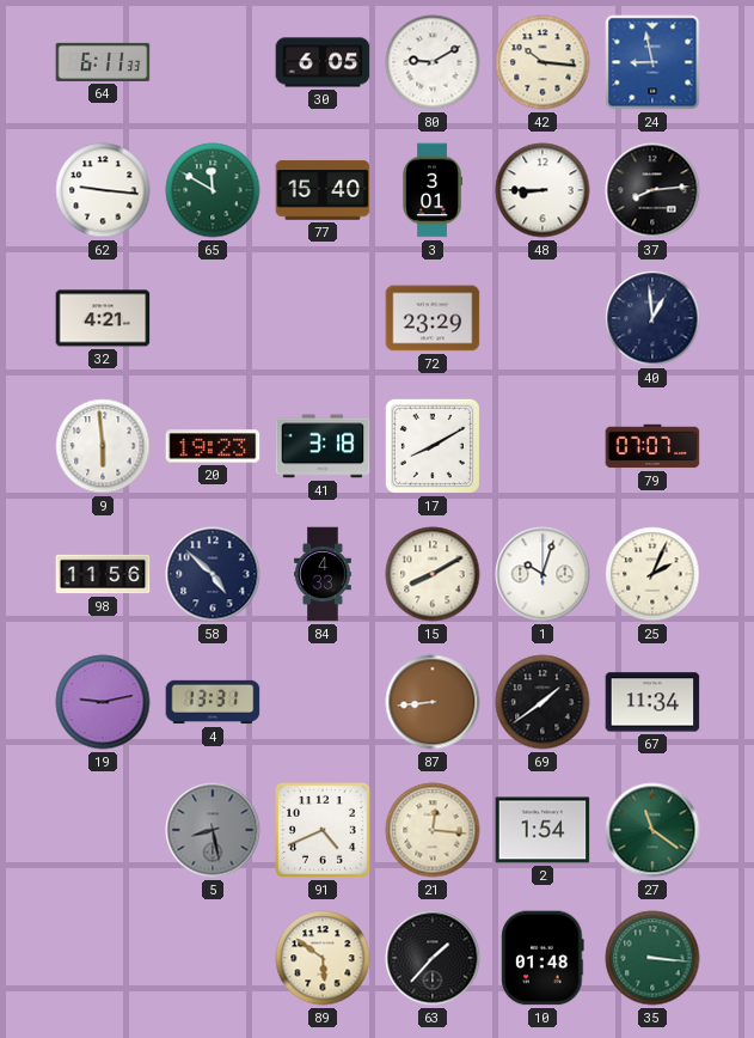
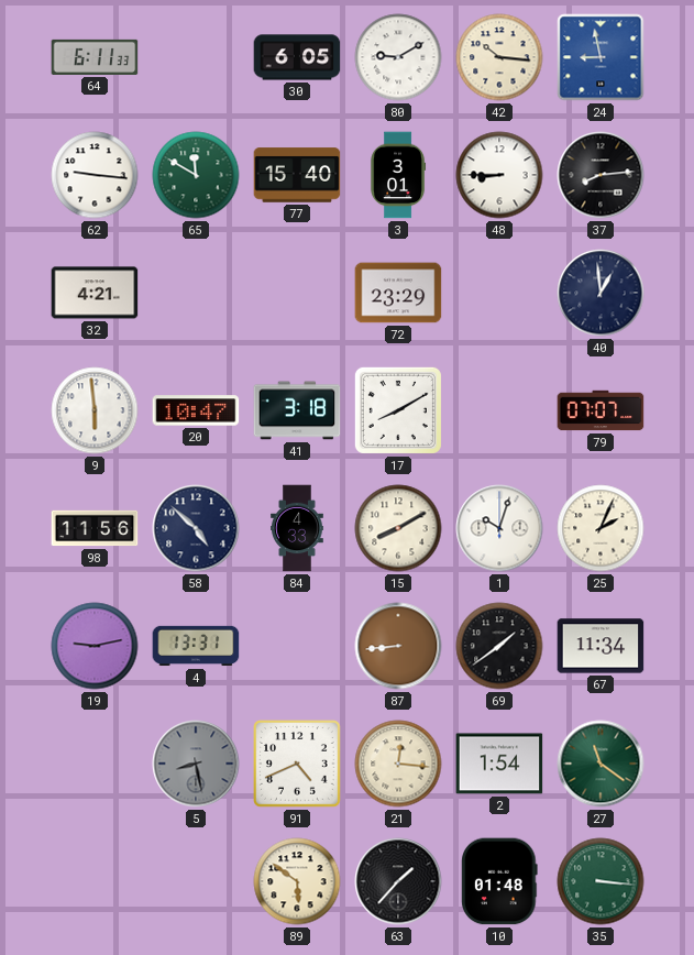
20: 19:23 -> 10:47
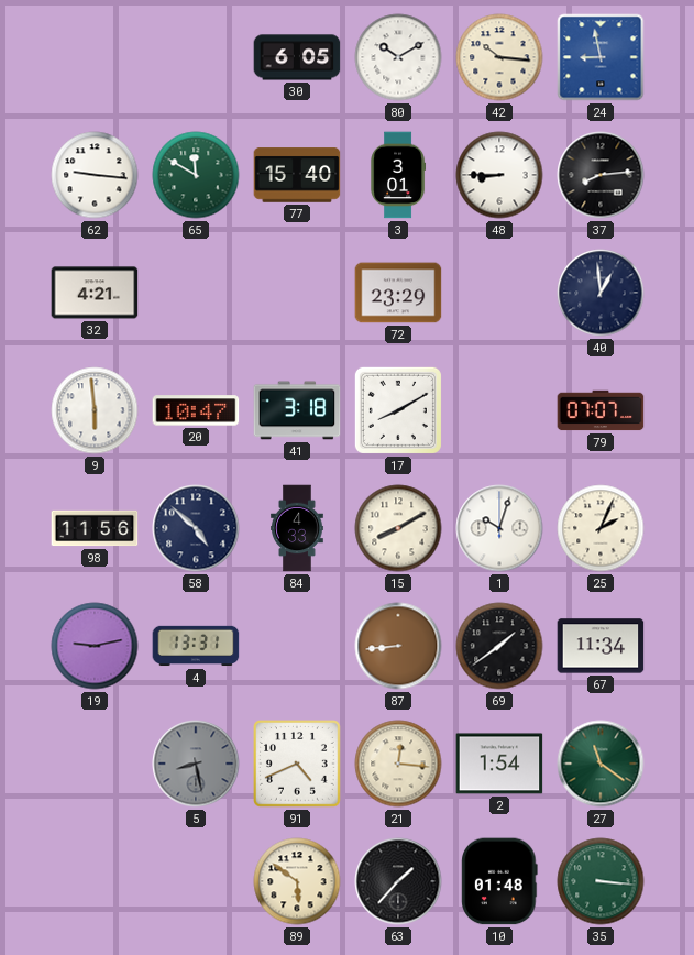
64: 6:11 -> none
80: 9:10 -> 10:10
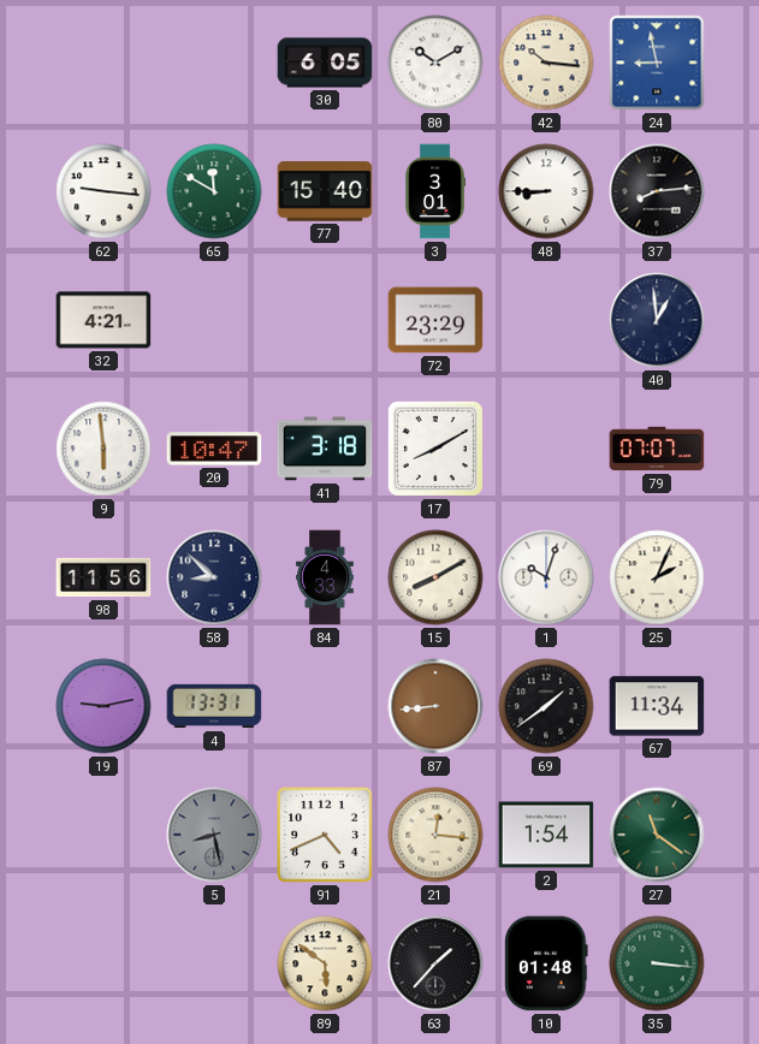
58: 4:52 -> 8:52
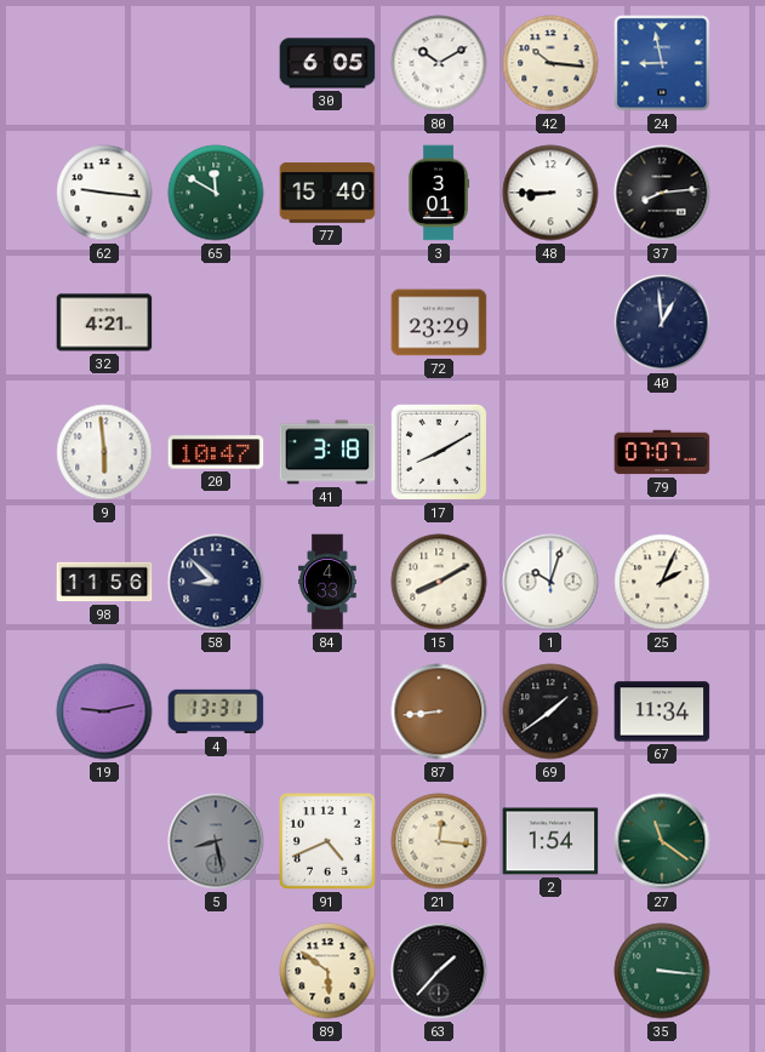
10: 01:48 -> none
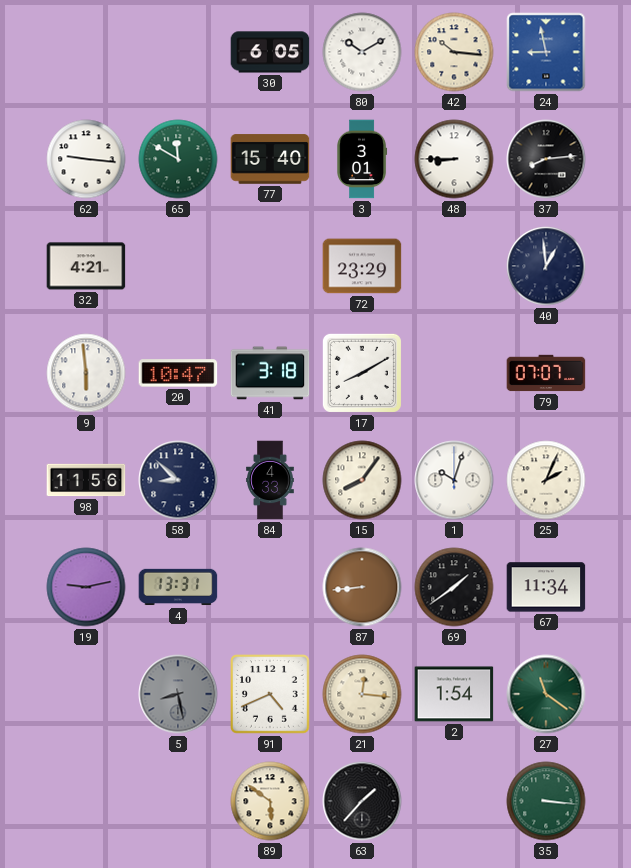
15: 8:10 -> 8:06
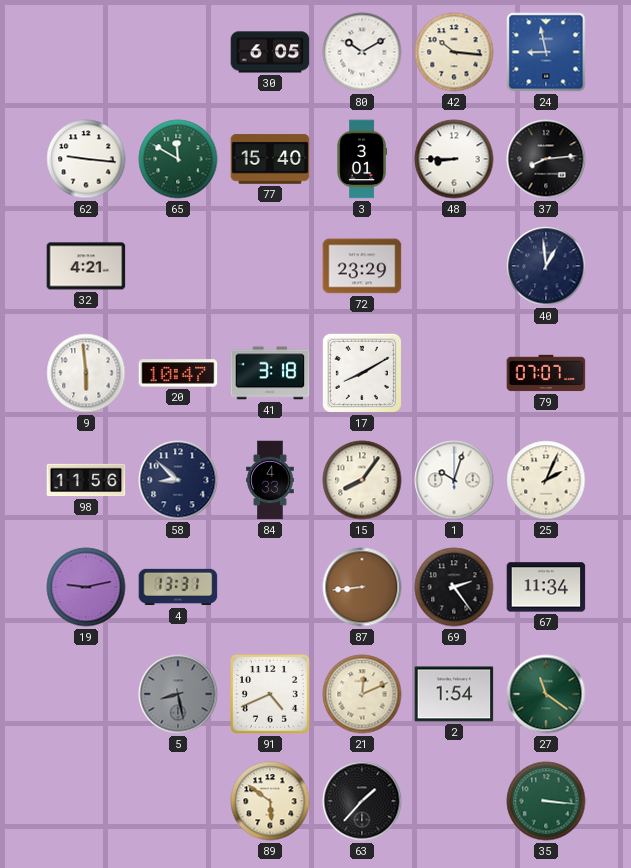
69: 1:39 -> 2:24
21: 12:16 -> 12:11
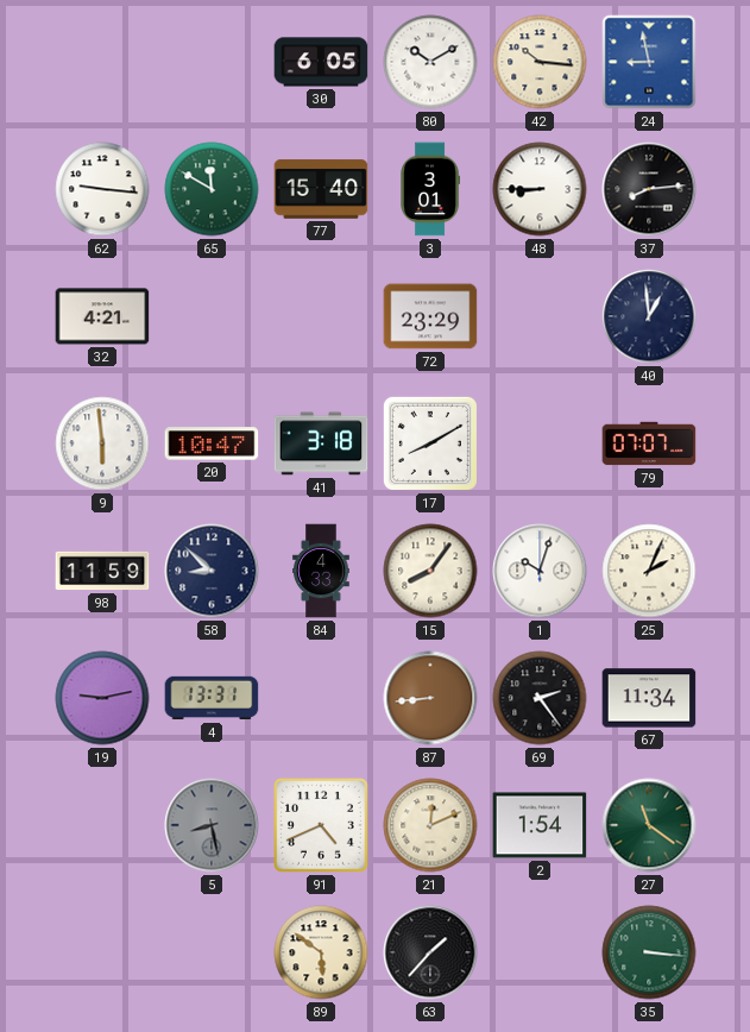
98: 11:56 -> 11:59
